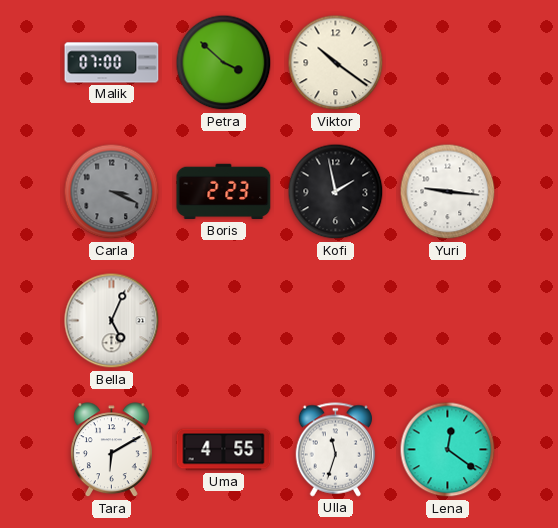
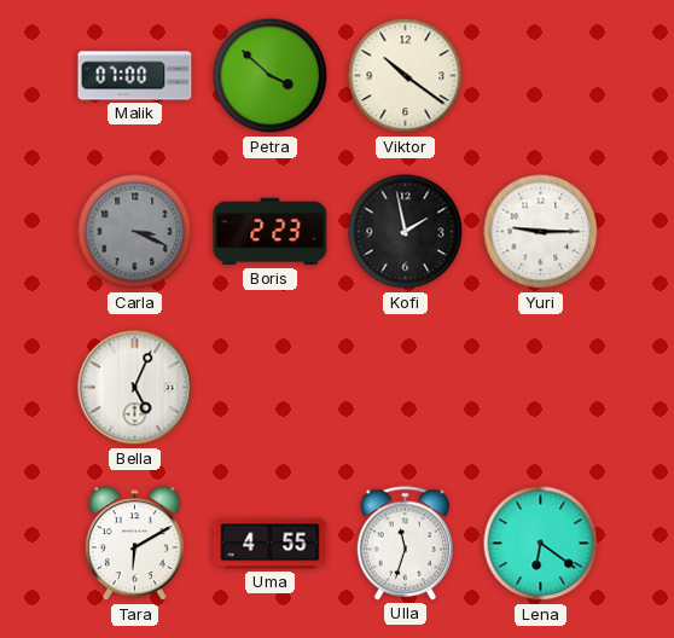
Yuri: 9:16 -> 9:15
Lena: 12:21 -> 6:21
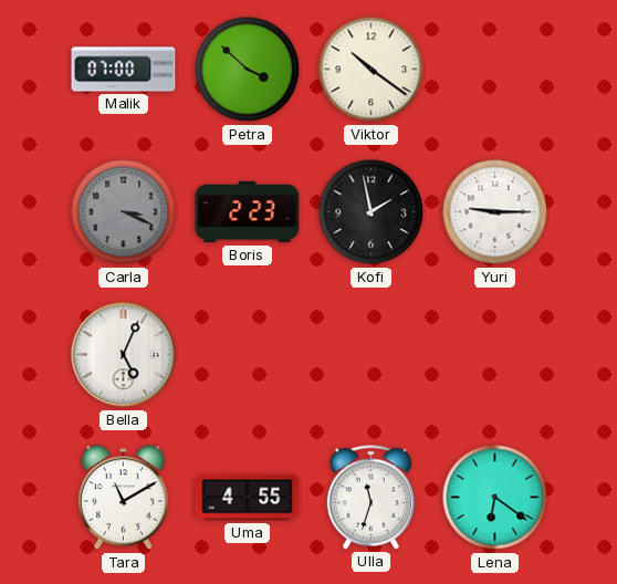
Tara: 6:10 -> 11:10
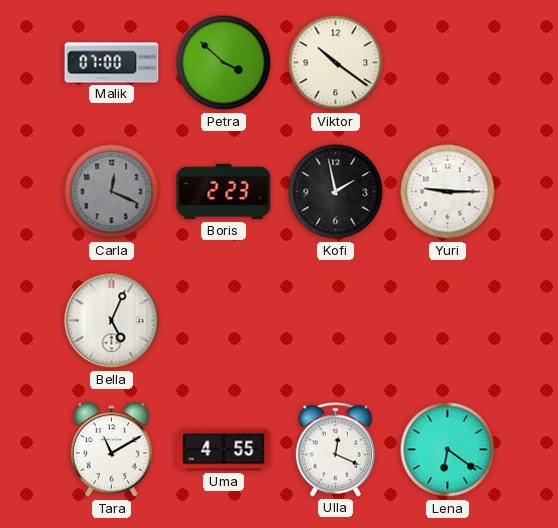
Carla: 3:19 -> 12:19
Ulla: 11:33 -> 12:19
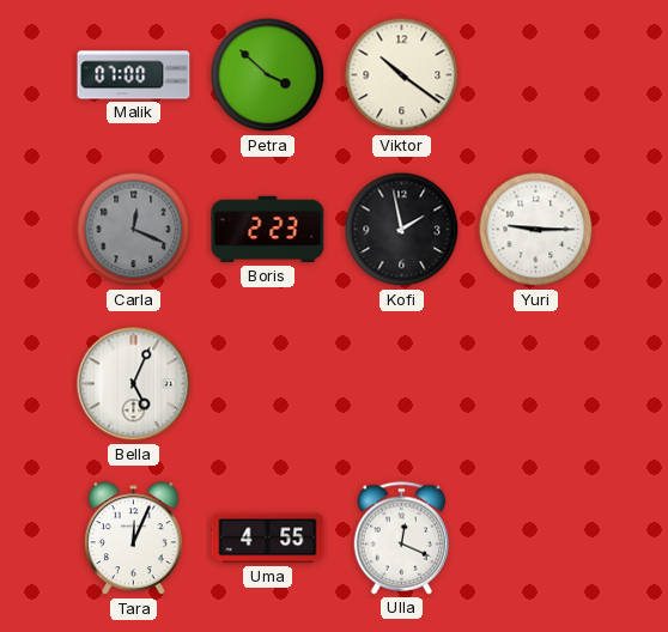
Tara: 11:10 -> 12:04
Lena: 6:21 -> none
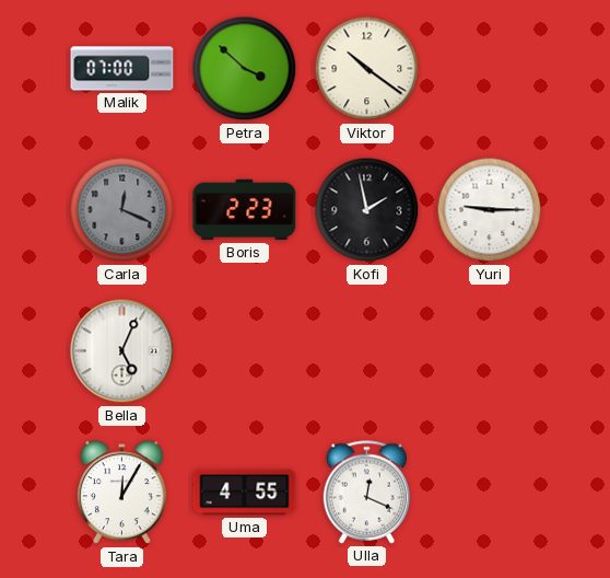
Tara: 12:04 -> 12:05
